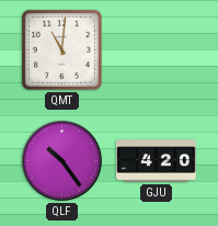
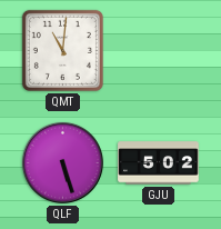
QLF: 10:24 -> 5:27
GJU: 4:20 -> 5:02
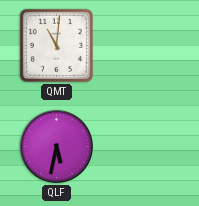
QLF: 5:27 -> 5:32
GJU: 5:02 -> none
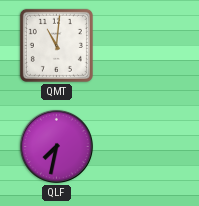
QLF: 5:32 -> 7:32
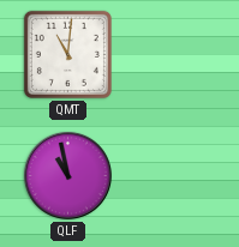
QLF: 7:32 -> 10:58
